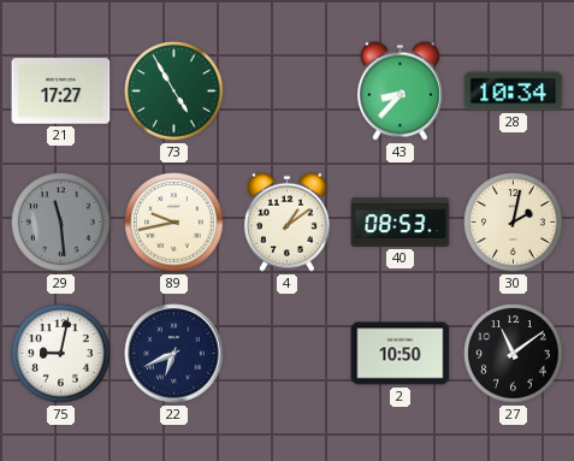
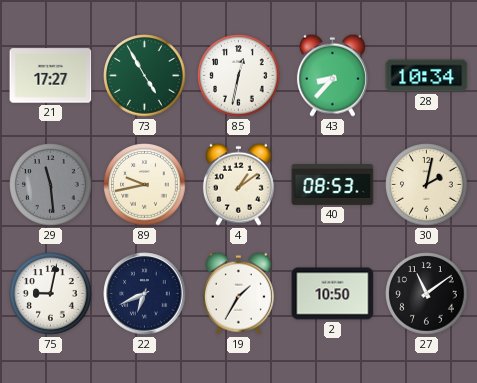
85: none -> 12:32
19: none -> 1:35
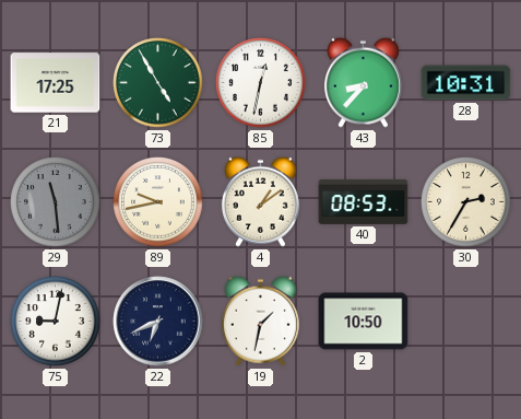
21: 17:27 -> 17:25
28: 10:34 -> 10:31
30: 2:02 -> 2:35
19: 1:35 -> 1:32
27: 11:09 -> none
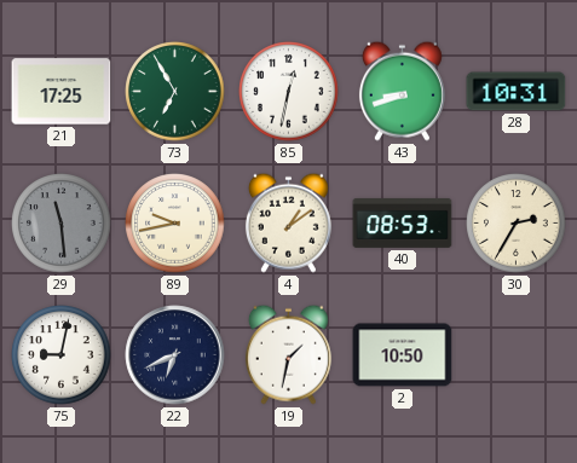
73: 4:55 -> 6:55
43: 8:37 -> 8:42
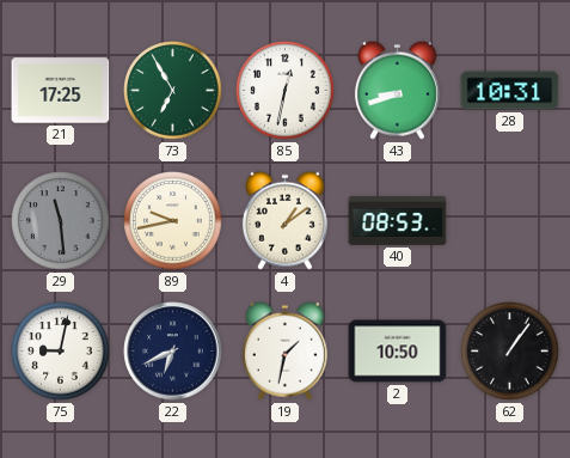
30: 2:35 -> none
62: none -> 1:06
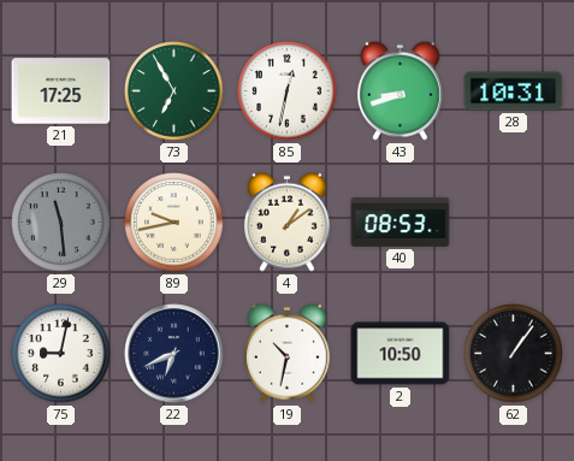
19: 1:32 -> 10:32
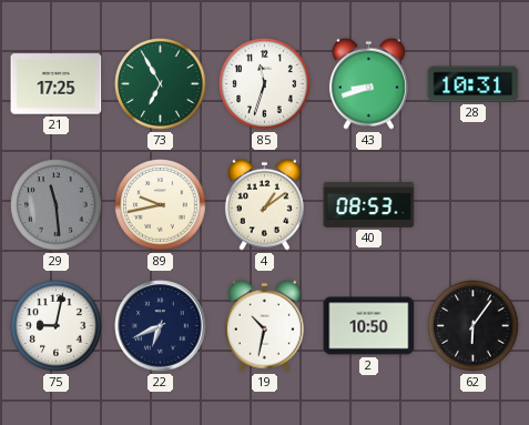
85: 12:32 -> 11:33
62: 1:06 -> 6:06
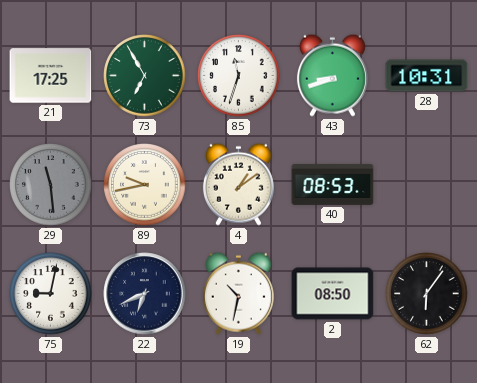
2: 10:50 -> 08:50
